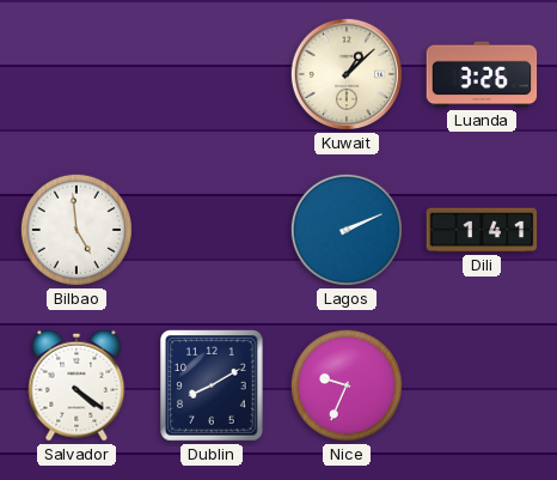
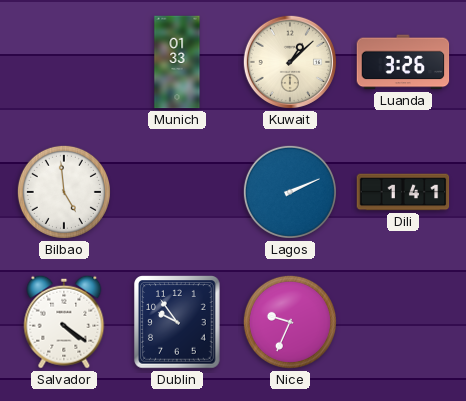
Munich: none -> 01:33
Dublin: 8:10 -> 9:54
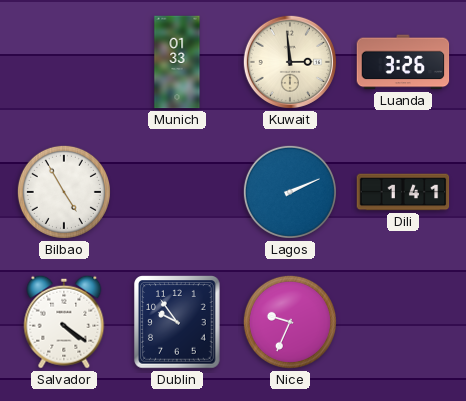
Kuwait: 1:08 -> 2:59
Bilbao: 4:59 -> 4:55
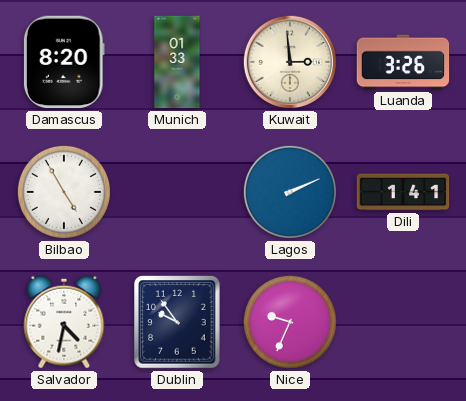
Damascus: none -> 8:20
Salvador: 4:21 -> 4:32
